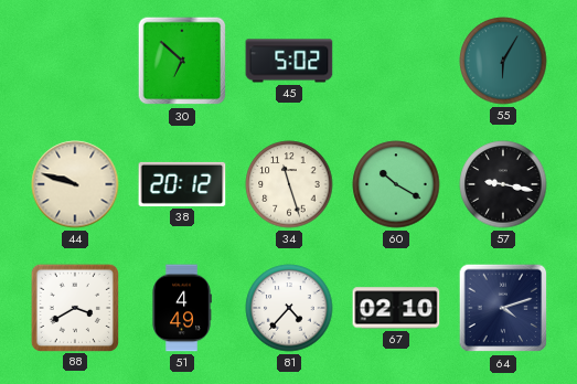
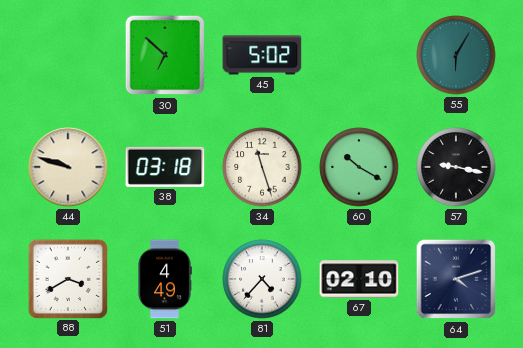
38: 20:12 -> 03:18
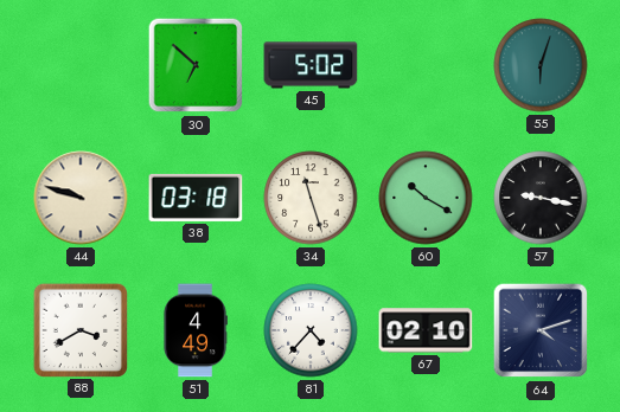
55: 6:05 -> 6:03
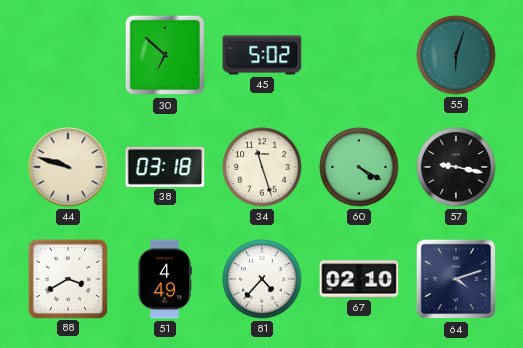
60: 10:20 -> 4:20
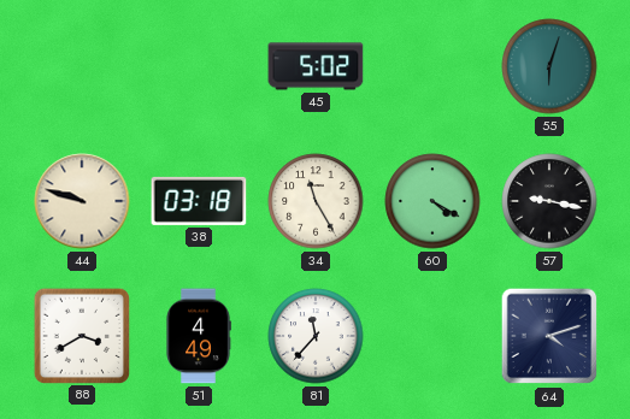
30: 6:52 -> none
34: 11:27 -> 11:25
81: 4:37 -> 11:37
67: 02:10 -> none
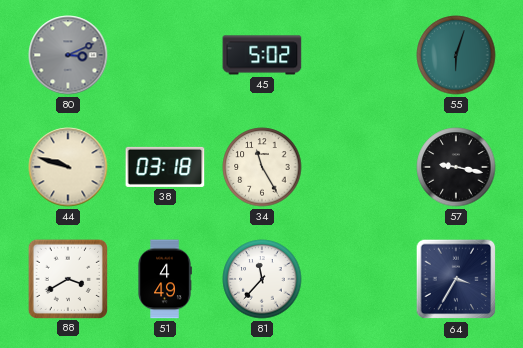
80: none -> 3:11
60: 4:20 -> none
64: 4:12 -> 3:35
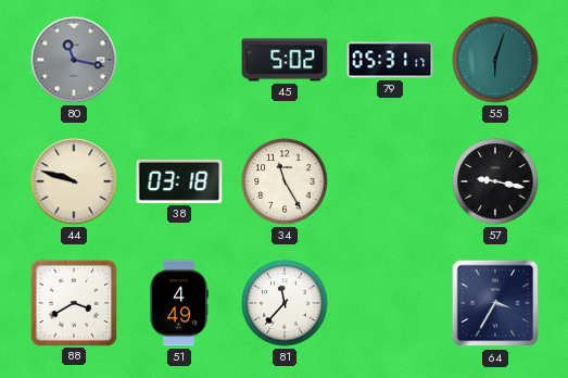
80: 3:11 -> 11:17
79: none -> 05:31
